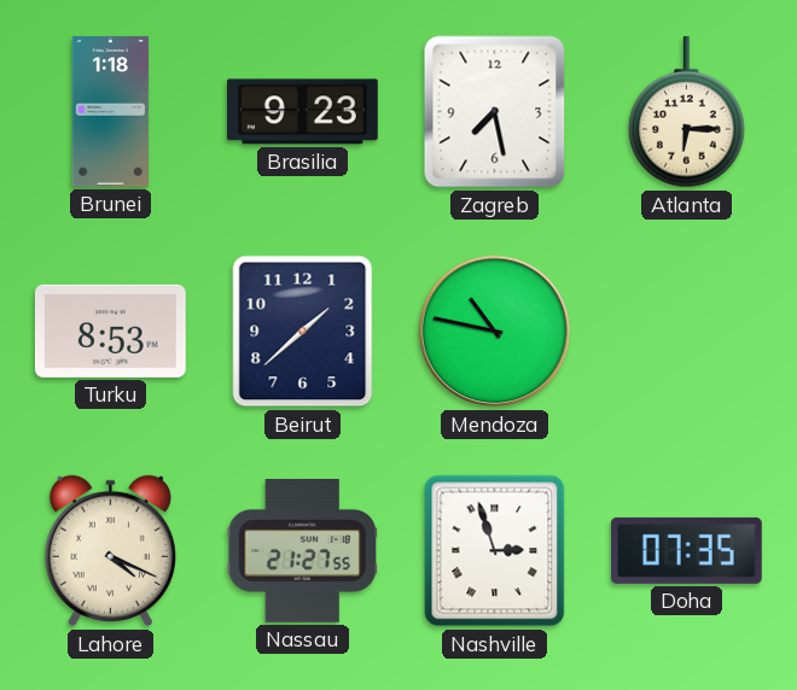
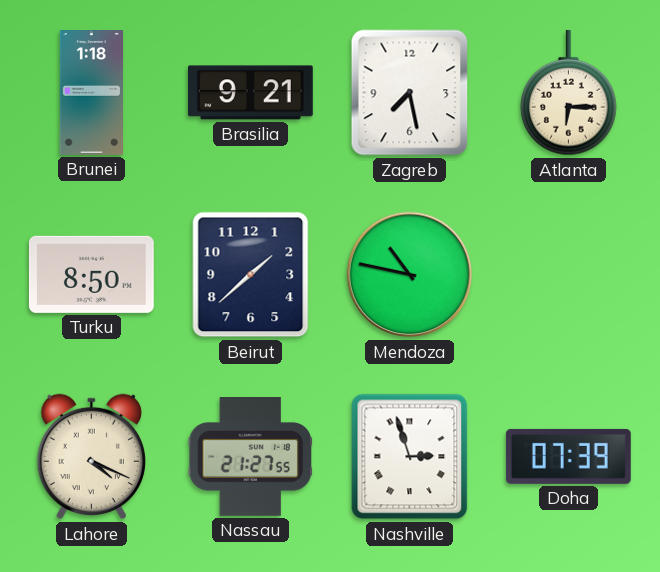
Brasilia: 9:23 -> 9:21
Turku: 8:53 -> 8:50
Doha: 07:35 -> 07:39
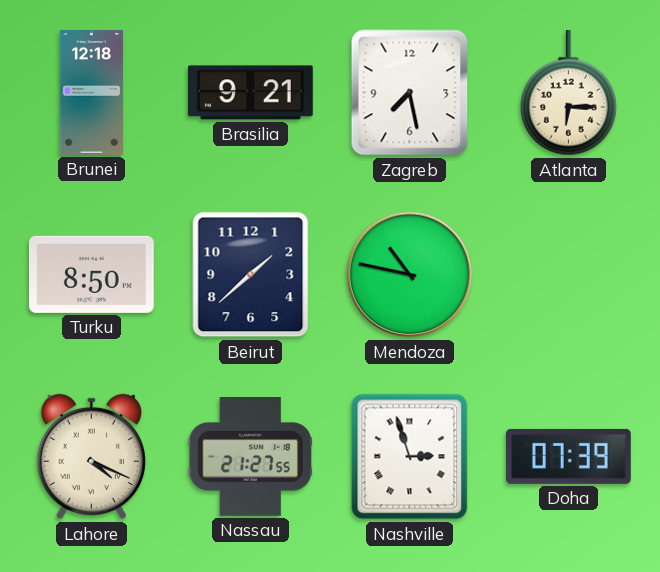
Brunei: 1:18 -> 12:18
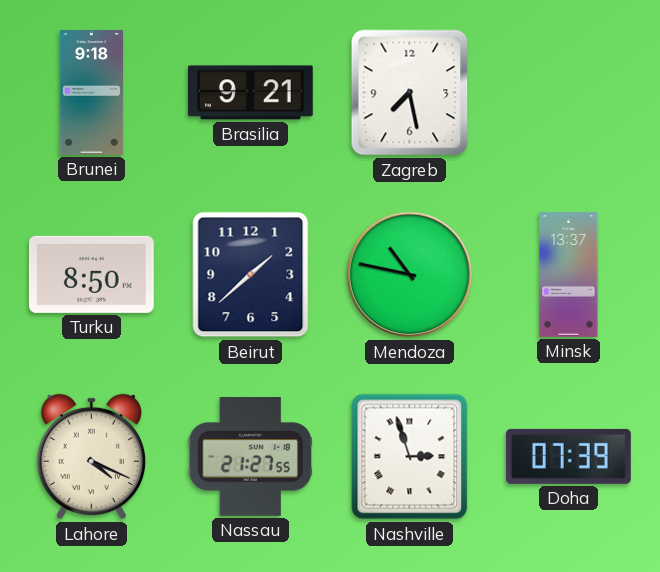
Brunei: 12:18 -> 9:18
Atlanta: 6:15 -> none
Minsk: none -> 13:37
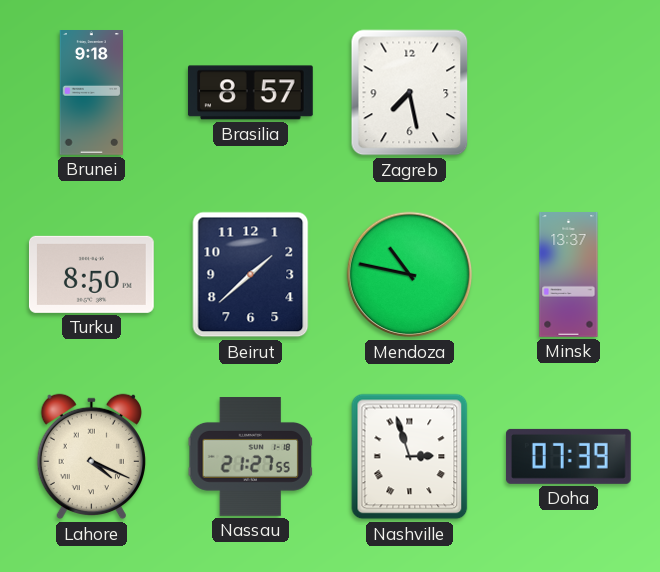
Brasilia: 9:21 -> 8:57
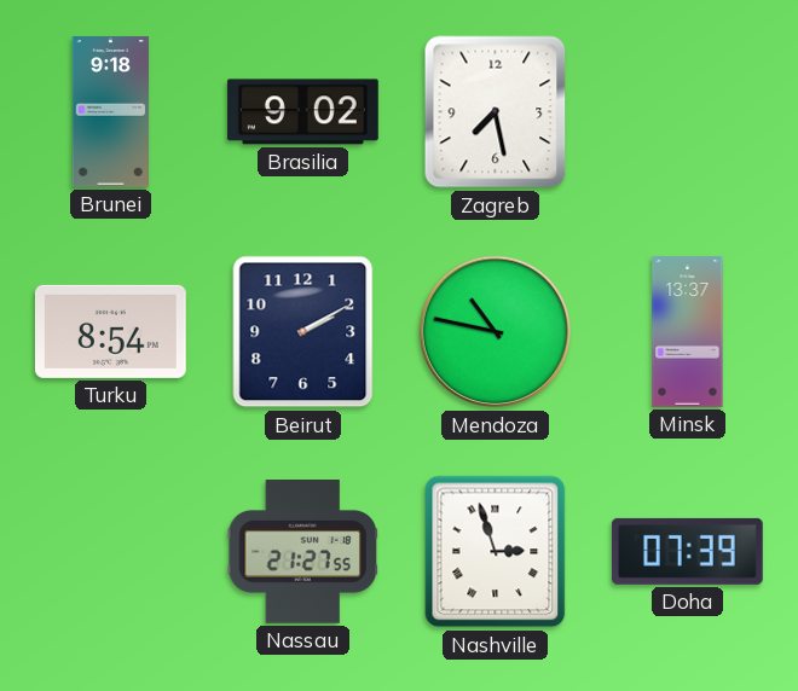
Brasilia: 8:57 -> 9:02
Turku: 8:50 -> 8:54
Beirut: 1:38 -> 2:10
Lahore: 4:19 -> none
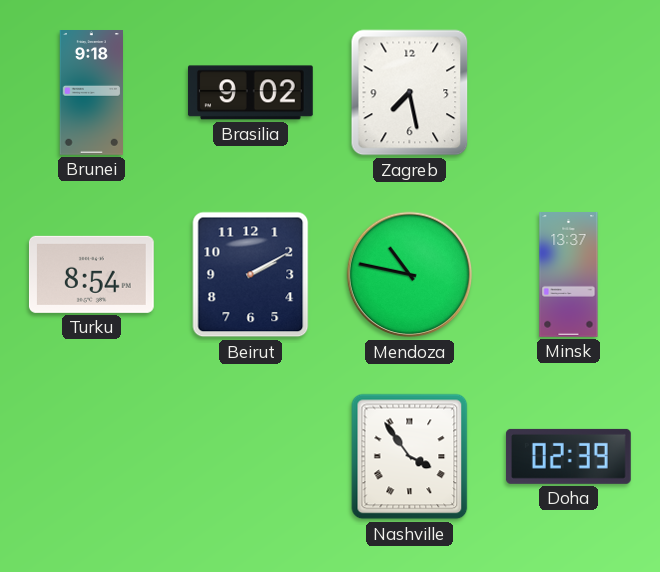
Nassau: 21:27 -> none
Nashville: 2:57 -> 3:54
Doha: 07:39 -> 02:39
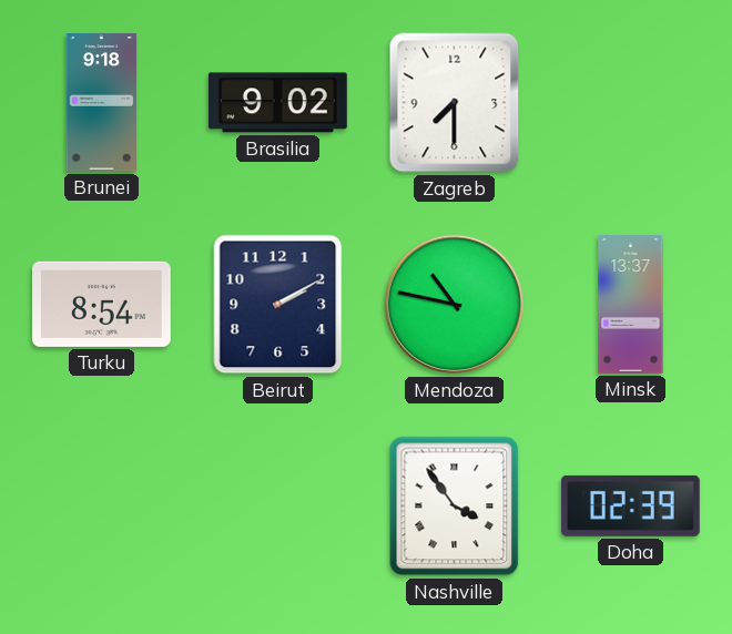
Zagreb: 7:28 -> 7:30
